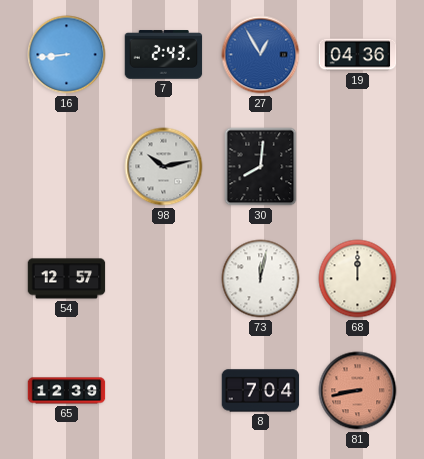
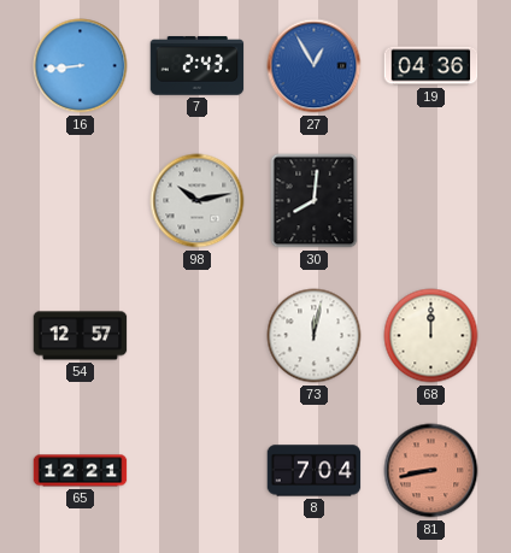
65: 12:39 -> 12:21
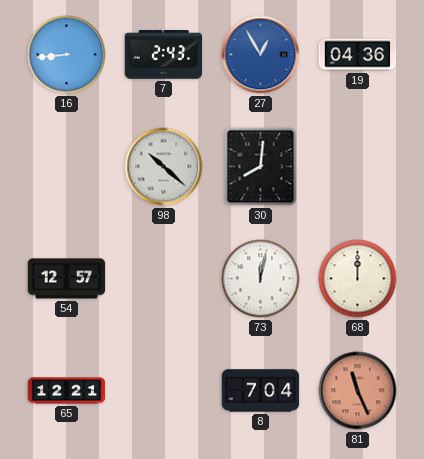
98: 10:13 -> 10:22
81: 8:43 -> 11:26
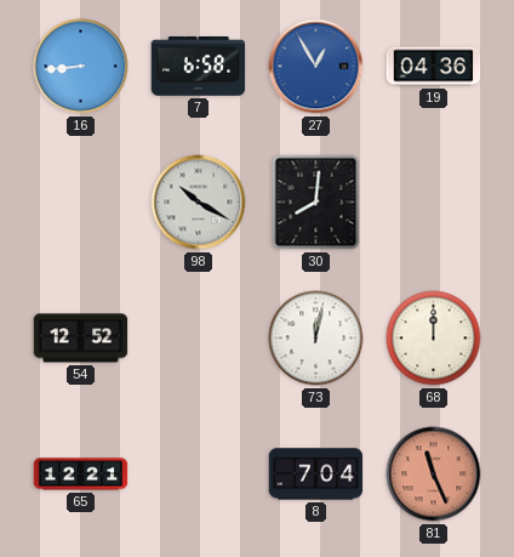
7: 2:43 -> 6:58
98: 10:22 -> 10:20
54: 12:57 -> 12:52
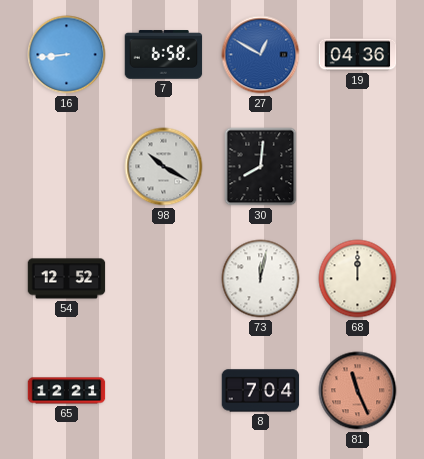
27: 12:55 -> 12:50
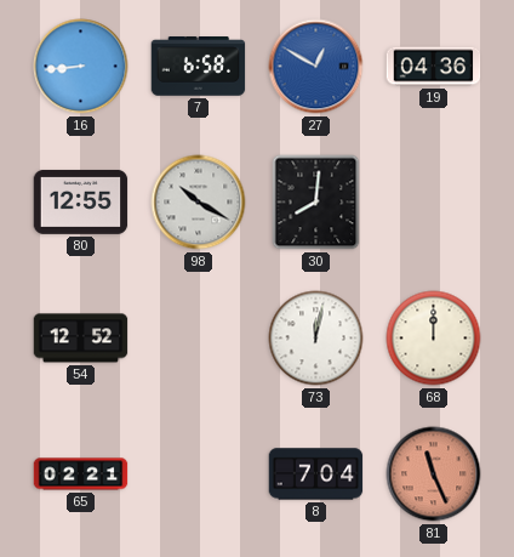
80: none -> 12:55
65: 12:21 -> 02:21
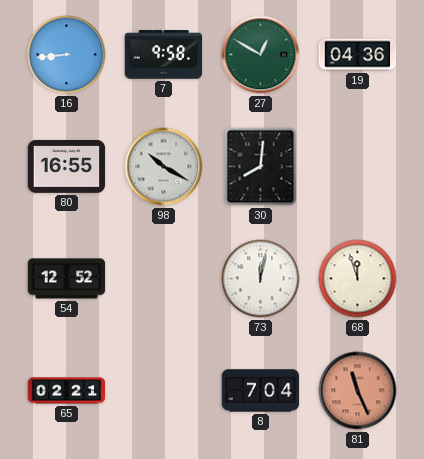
7: 6:58 -> 9:58
27 dial: blue -> green
80: 12:55 -> 16:55
68: 12:00 -> 11:57
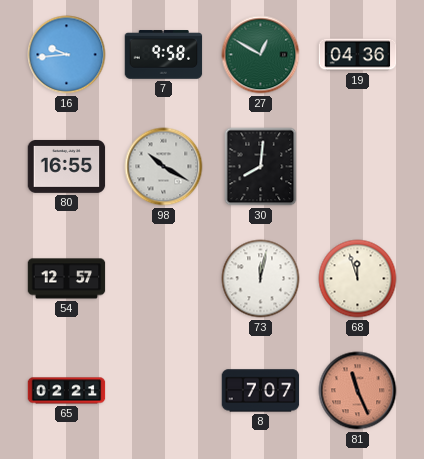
16: 8:44 -> 9:44
54: 12:52 -> 12:57
8: 7:04 -> 7:07
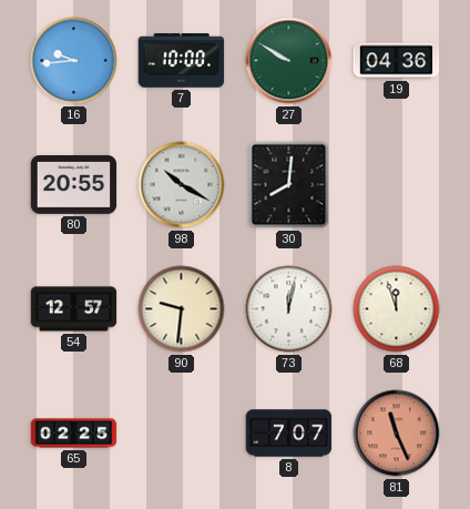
7: 9:58 -> 10:00
27: 12:50 -> 9:50
80: 16:55 -> 20:55
90: none -> 9:31
65: 02:21 -> 02:25
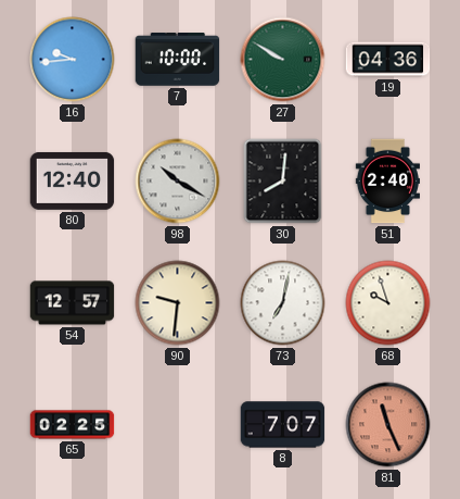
80: 20:55 -> 12:40
51: none -> 2:40
73: 12:02 -> 7:02
68: 11:57 -> 9:57
